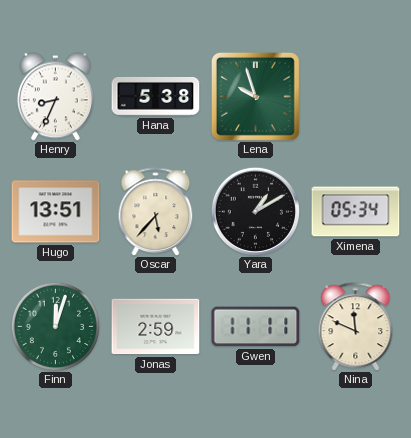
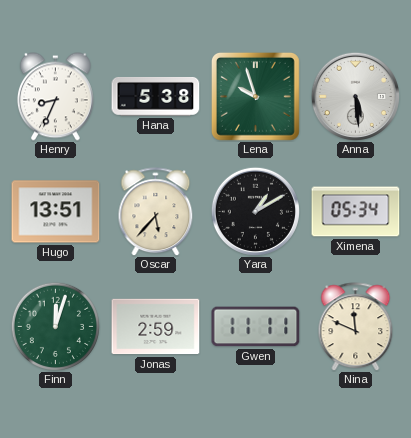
Anna: none -> 5:29
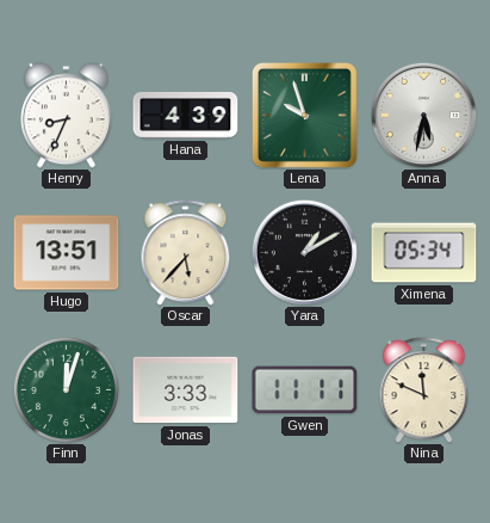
Hana: 5:38 -> 4:39
Anna: 5:29 -> 5:32
Jonas: 2:59 -> 3:33
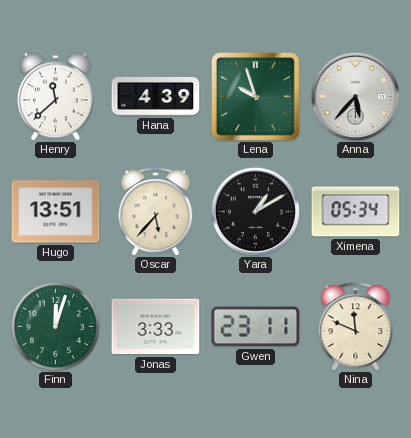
Henry: 8:34 -> 11:38
Anna: 5:32 -> 5:37
Gwen: 11:11 -> 23:11
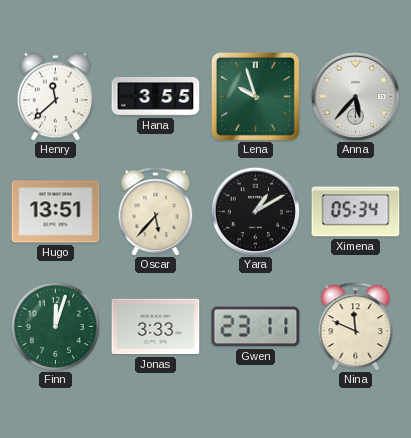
Hana: 4:39 -> 3:55
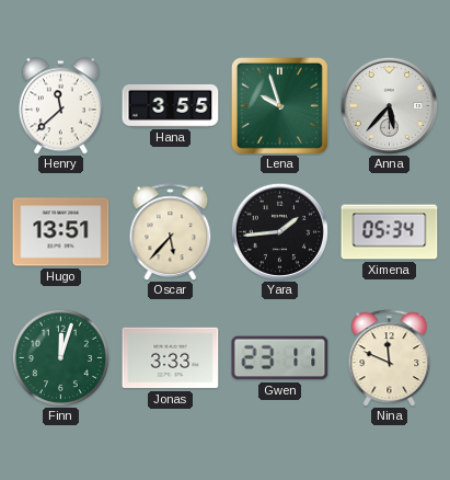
Yara: 1:10 -> 1:44
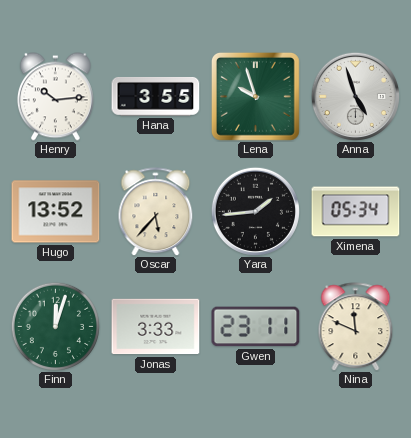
Henry: 11:38 -> 10:14
Anna: 5:37 -> 4:57
Hugo: 13:51 -> 13:52
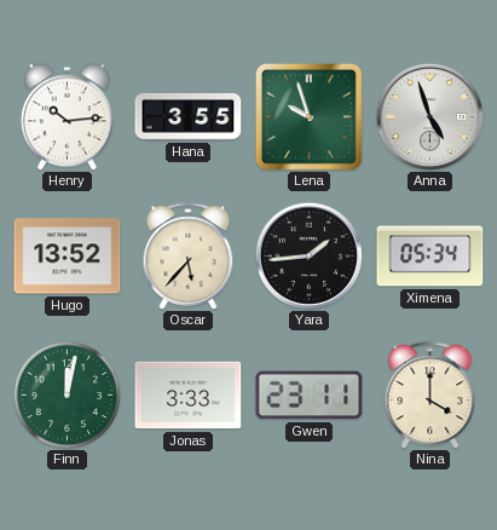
Finn: 12:03 -> 12:02
Nina: 11:49 -> 4:00
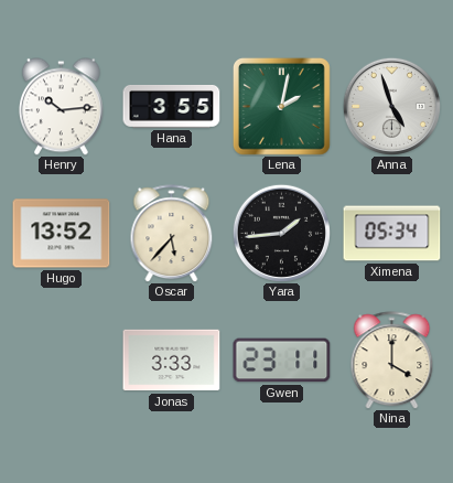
Lena: 9:57 -> 2:02
Finn: 12:02 -> none
